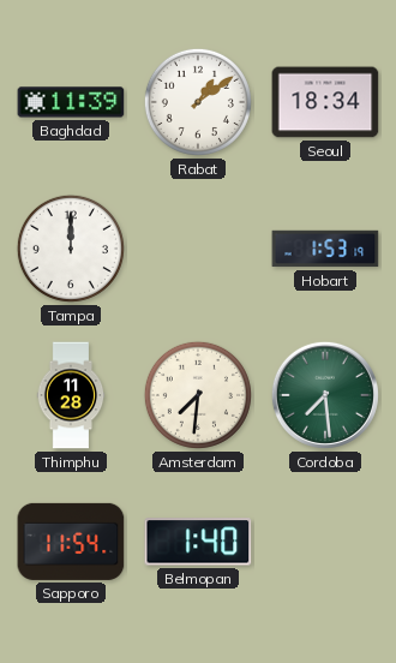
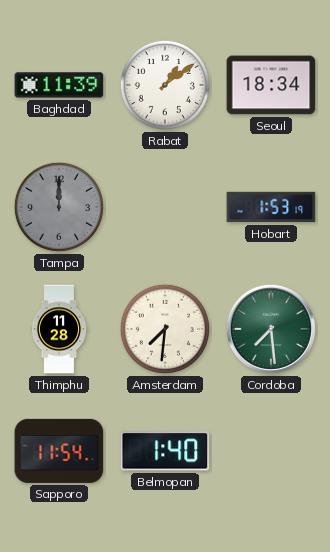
Tampa dial: white -> grey
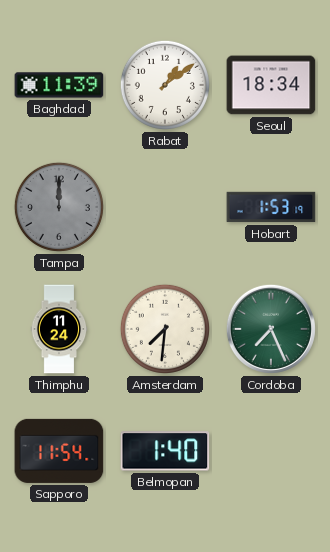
Thimphu: 11:28 -> 11:24
Cordoba: 7:29 -> 7:26
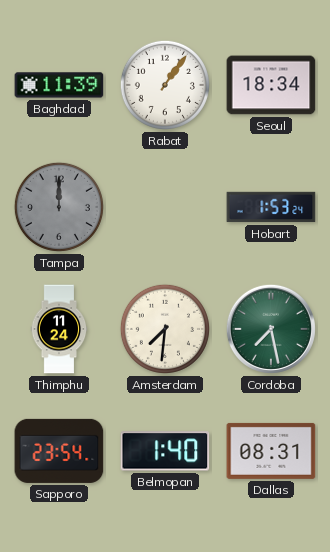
Rabat: 1:09 -> 1:06
Hobart: 1:53:19 -> 1:53:24
Cordoba: 7:26 -> 7:28
Sapporo: 11:54 -> 23:54
Dallas: none -> 08:31
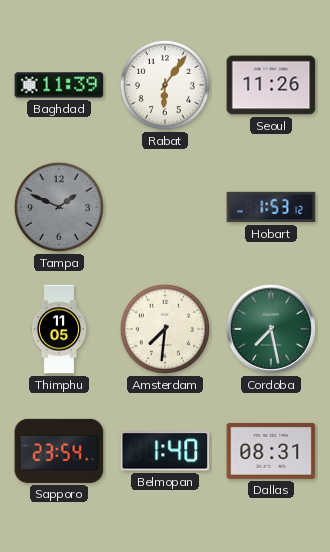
Rabat: 1:06 -> 6:06
Seoul: 18:34 -> 11:26
Tampa: 12:00 -> 1:49
Hobart: 1:53:24 -> 1:53:12
Thimphu: 11:24 -> 11:05
